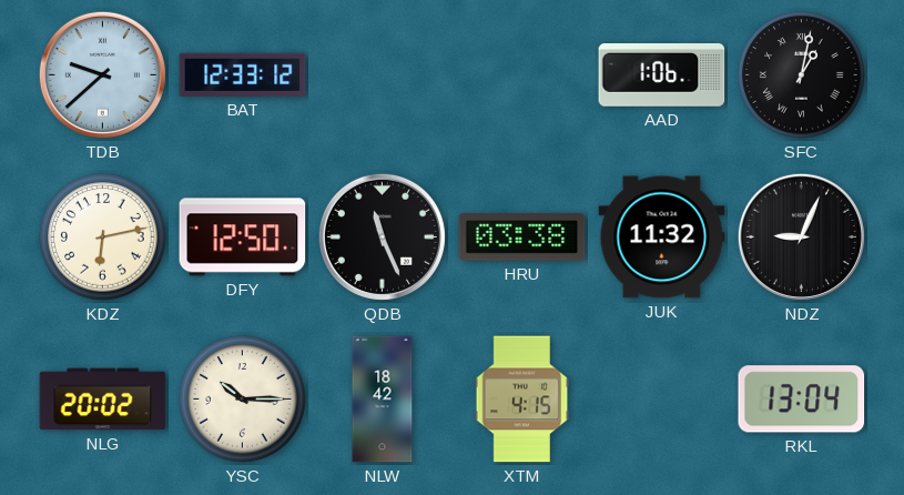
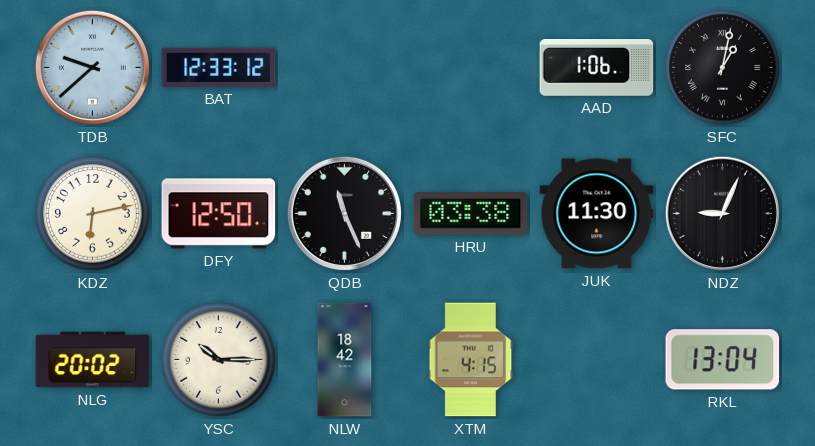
JUK: 11:32 -> 11:30
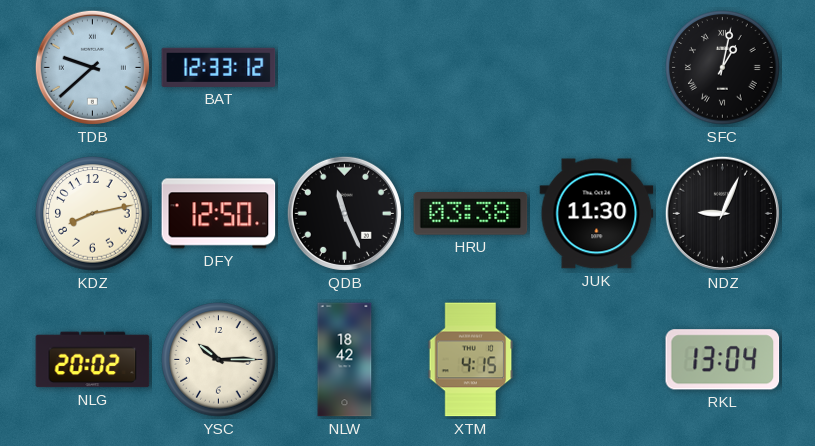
AAD: 1:06 -> none
KDZ: 6:13 -> 8:13
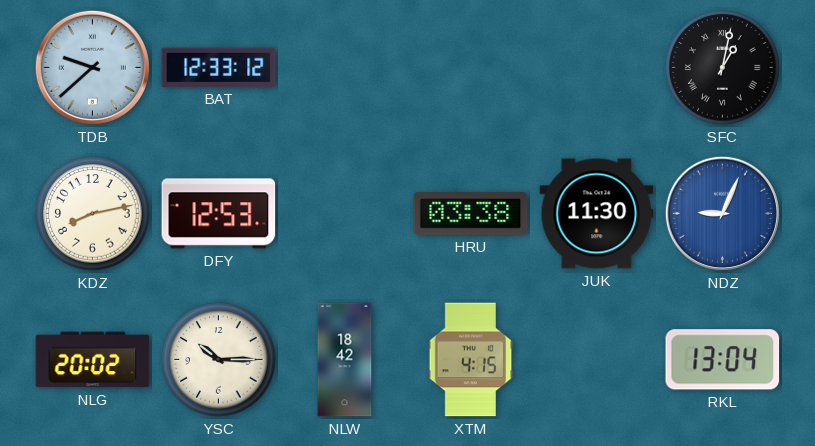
DFY: 12:50 -> 12:53
QDB: 11:26 -> none
NDZ dial: black -> blue
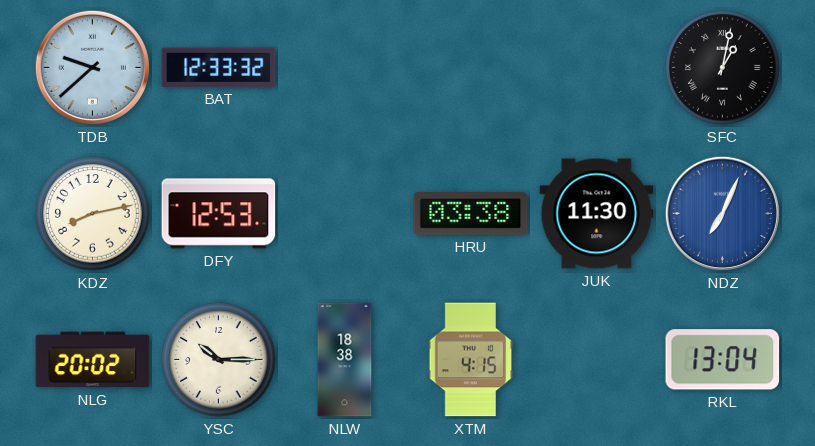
BAT: 12:33:12 -> 12:33:32
NDZ: 9:04 -> 7:04
NLW: 18:42 -> 18:38
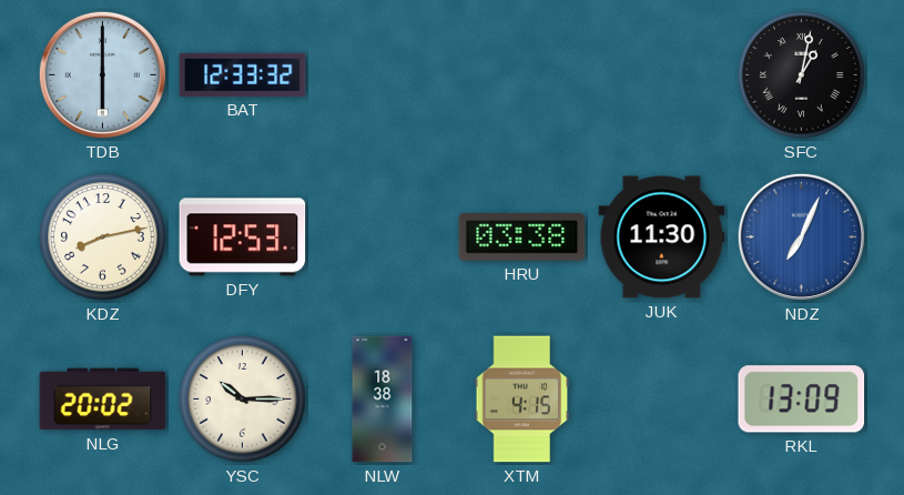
TDB: 9:38 -> 6:00
RKL: 13:04 -> 13:09
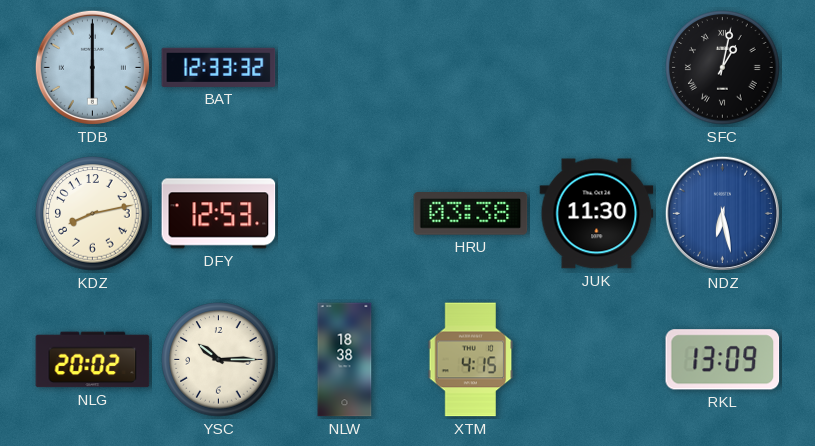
NDZ: 7:04 -> 6:28
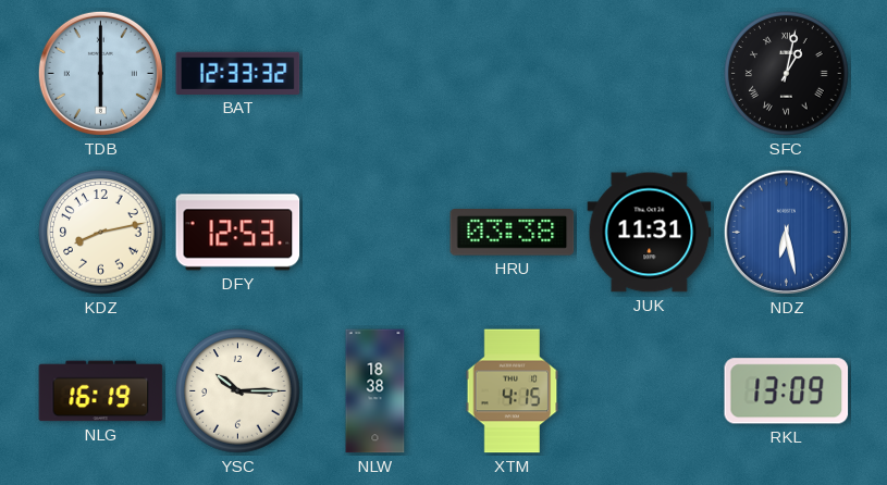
JUK: 11:30 -> 11:31
NLG: 20:02 -> 16:19
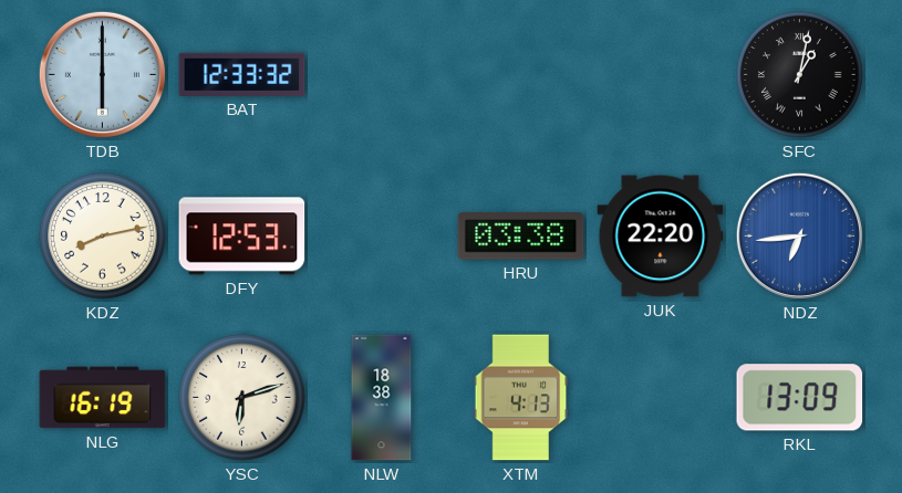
JUK: 11:31 -> 22:20
NDZ: 6:28 -> 6:44
YSC: 10:15 -> 6:12
XTM: 4:15 -> 4:13
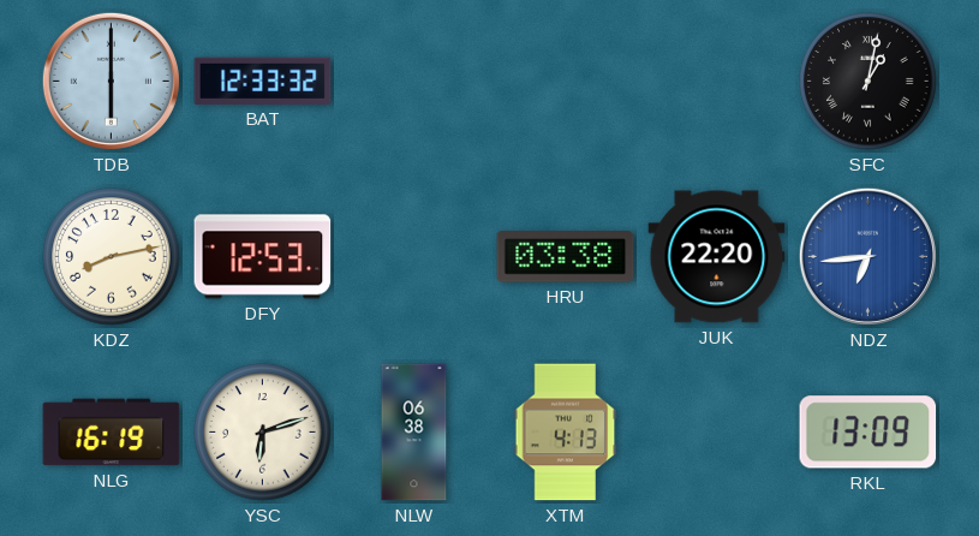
NLW: 18:38 -> 06:38
